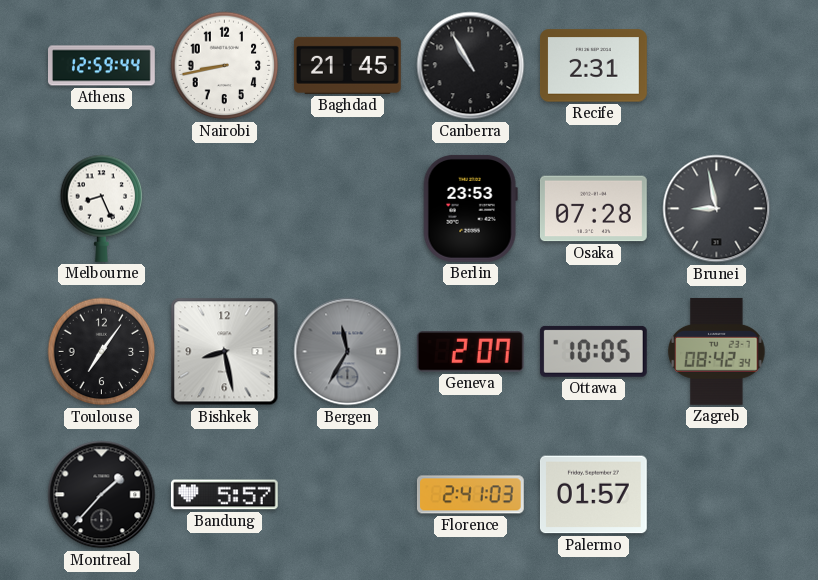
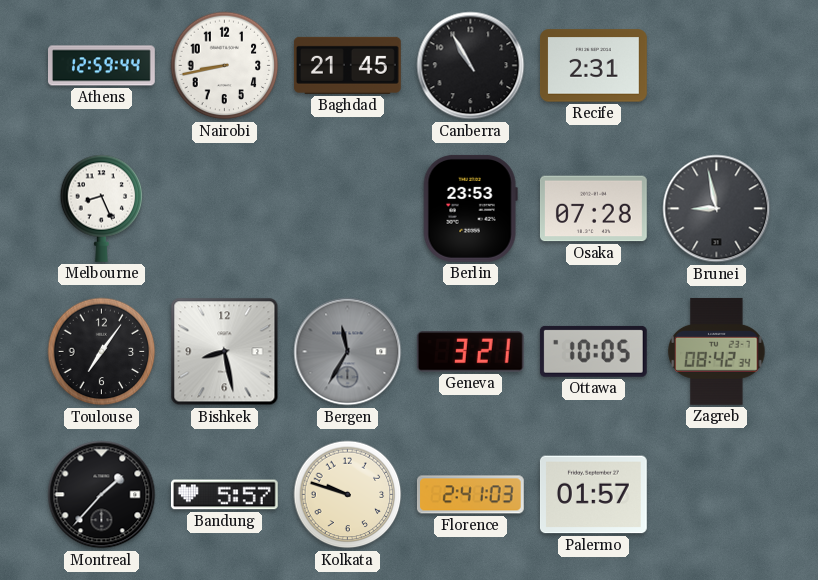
Geneva: 2:07 -> 3:21
Kolkata: none -> 9:48
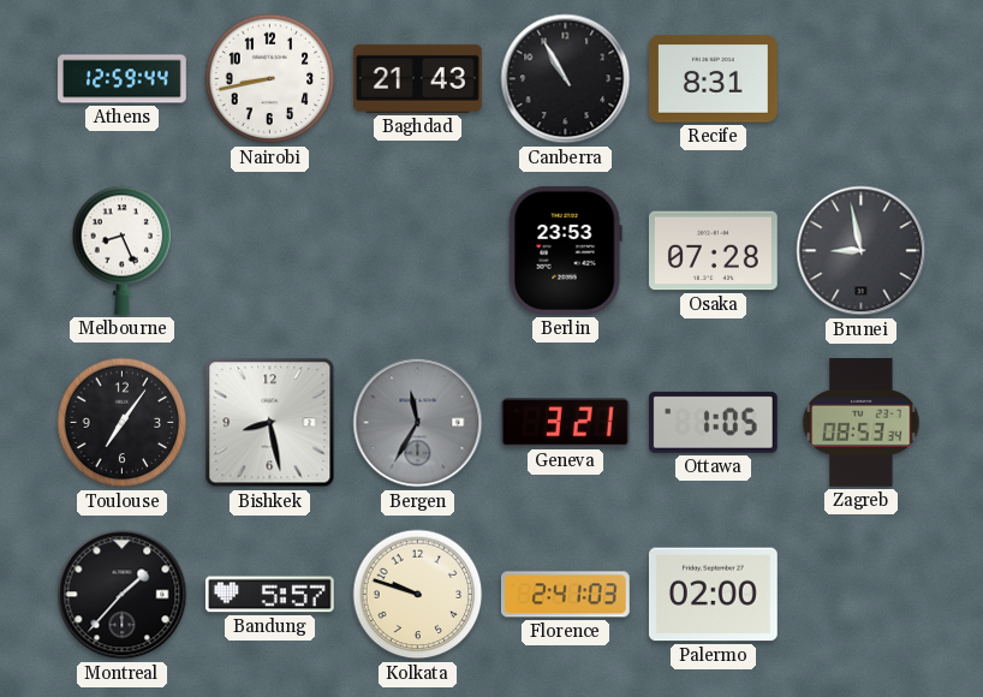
Baghdad: 21:45 -> 21:43
Recife: 2:31 -> 8:31
Ottawa: 10:05 -> 1:05
Zagreb: 08:42 -> 08:53
Palermo: 01:57 -> 02:00
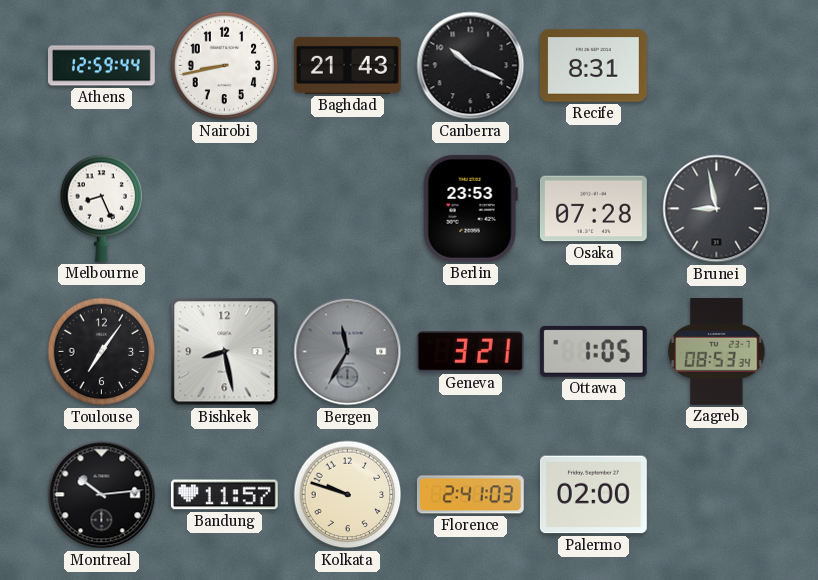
Canberra: 10:55 -> 10:19
Montreal: 1:37 -> 10:14
Bandung: 5:57 -> 11:57
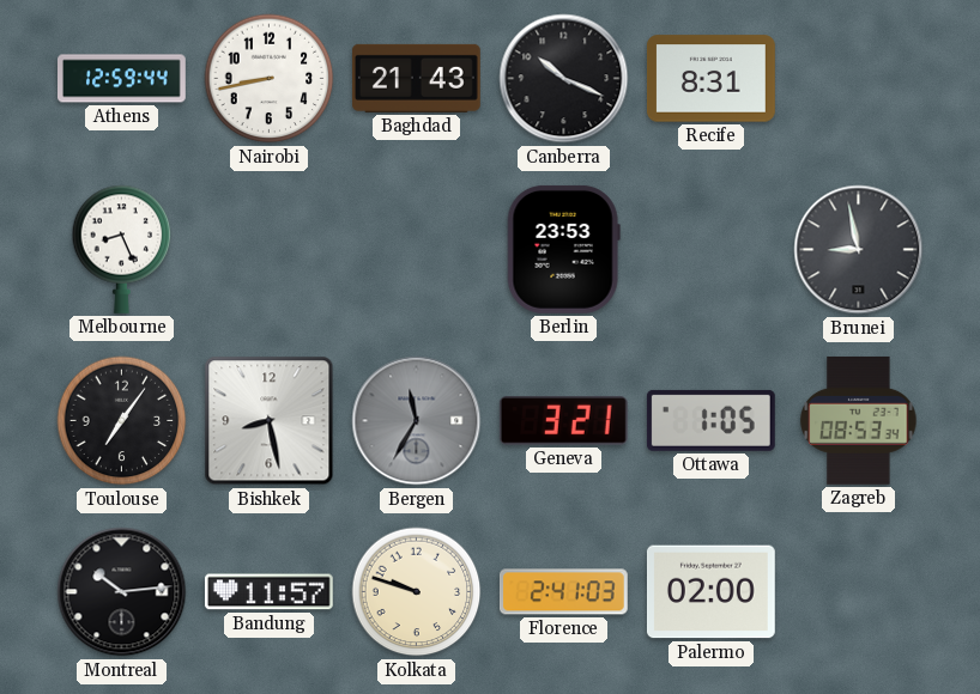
Osaka: 07:28 -> none
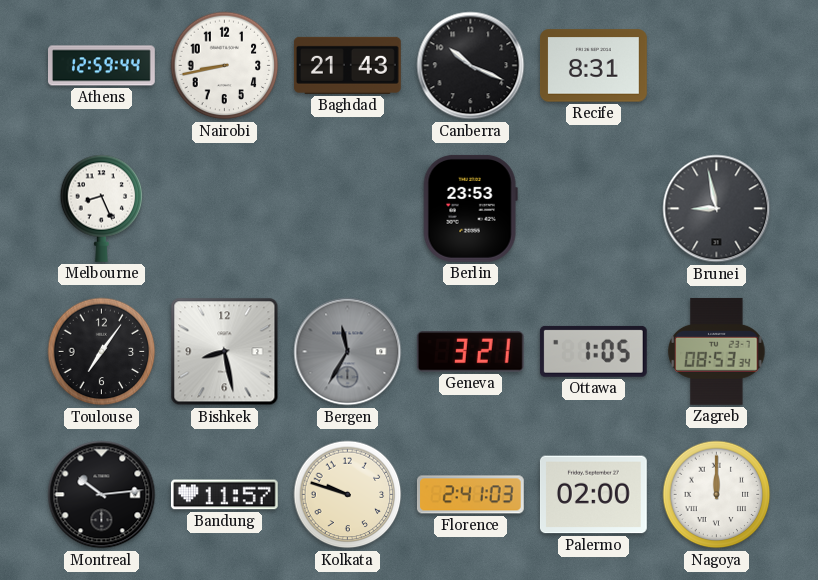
Nagoya: none -> 12:00
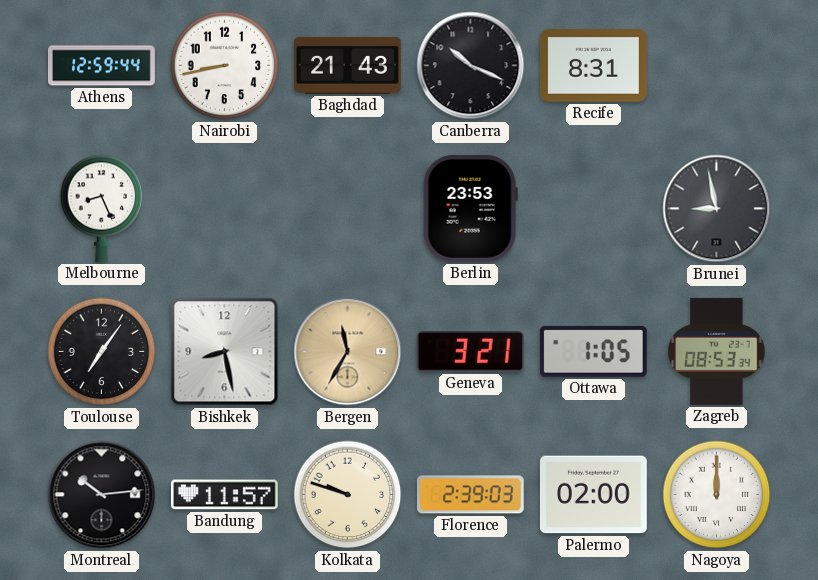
Bergen dial: grey -> champagne
Florence: 2:41 -> 2:39
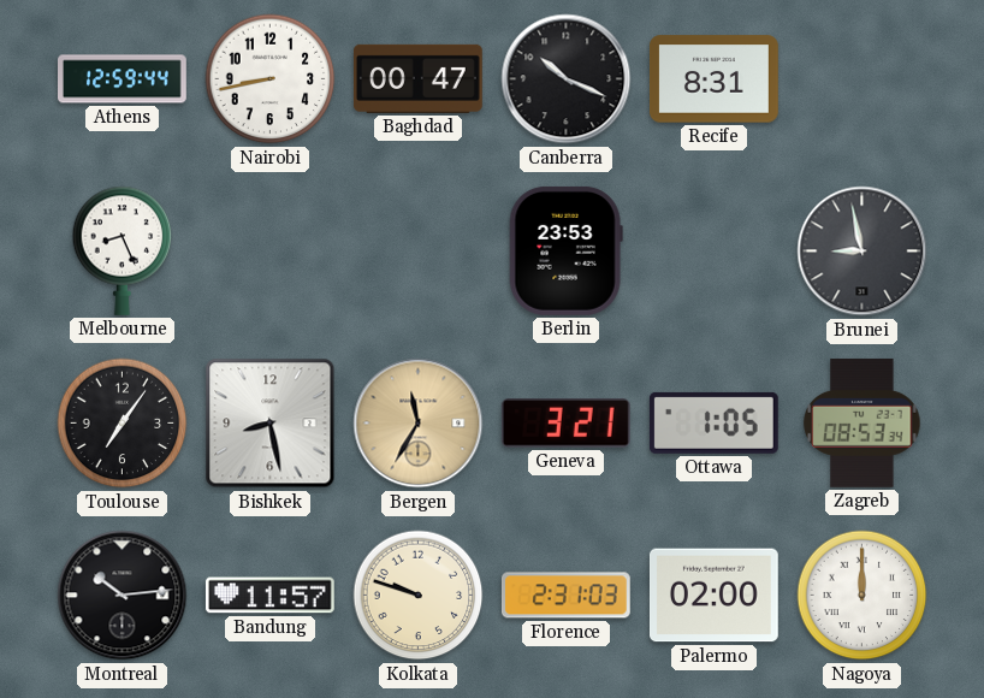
Baghdad: 21:43 -> 00:47
Florence: 2:39 -> 2:31
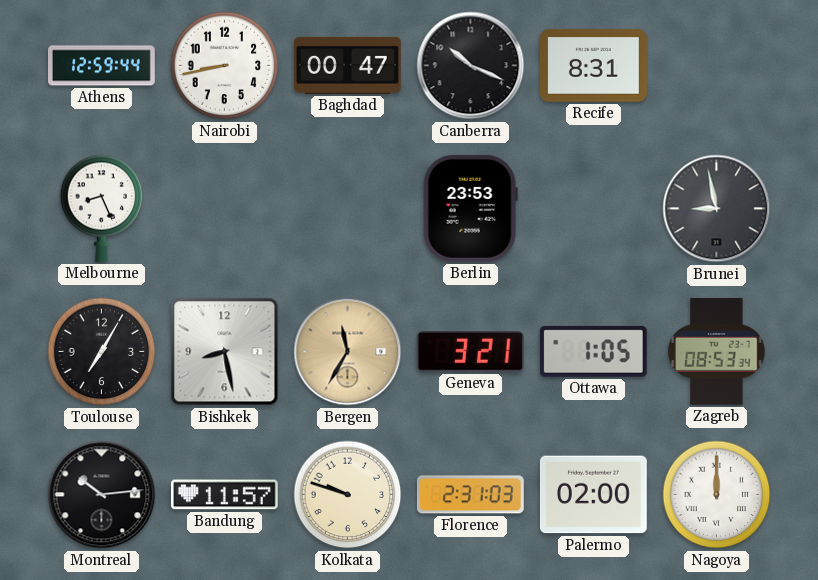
Toulouse: 7:06 -> 7:05
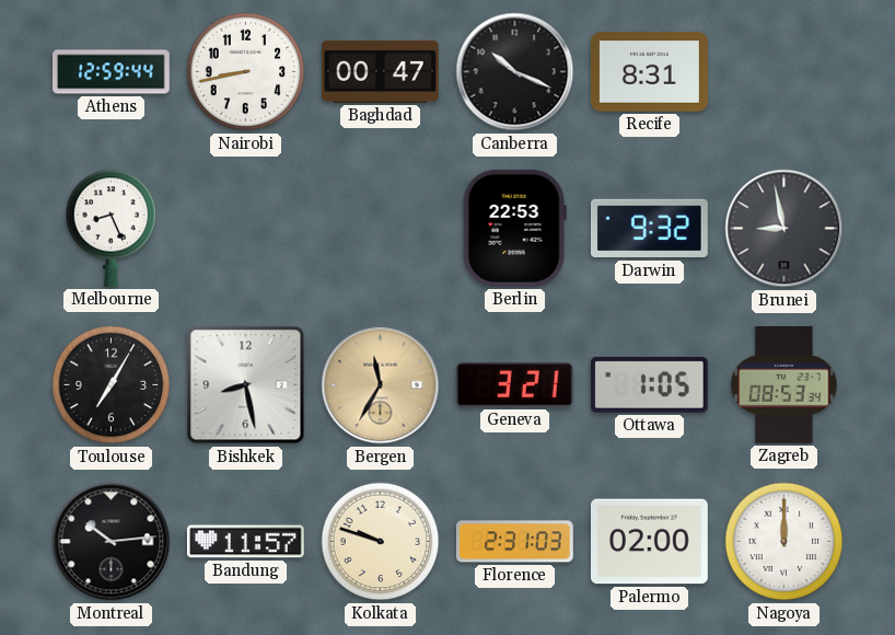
Berlin: 23:53 -> 22:53
Darwin: none -> 9:32
